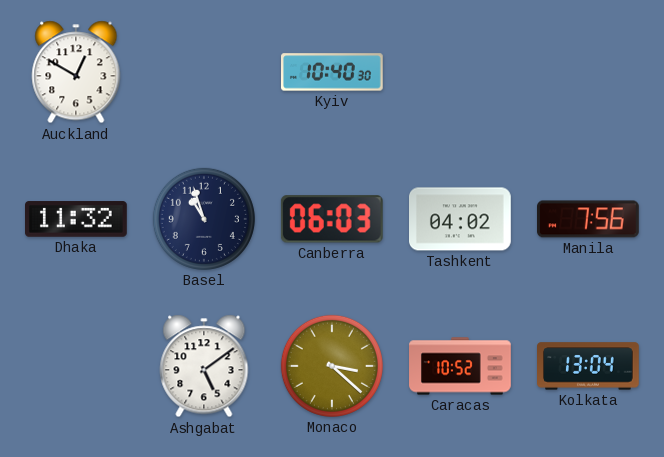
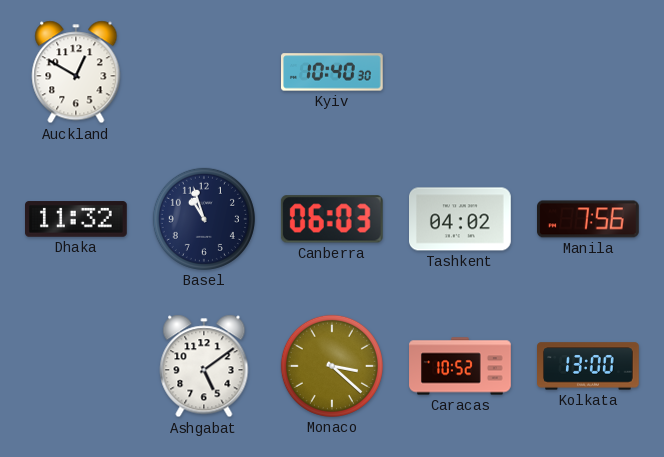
Kolkata: 13:04 -> 13:00
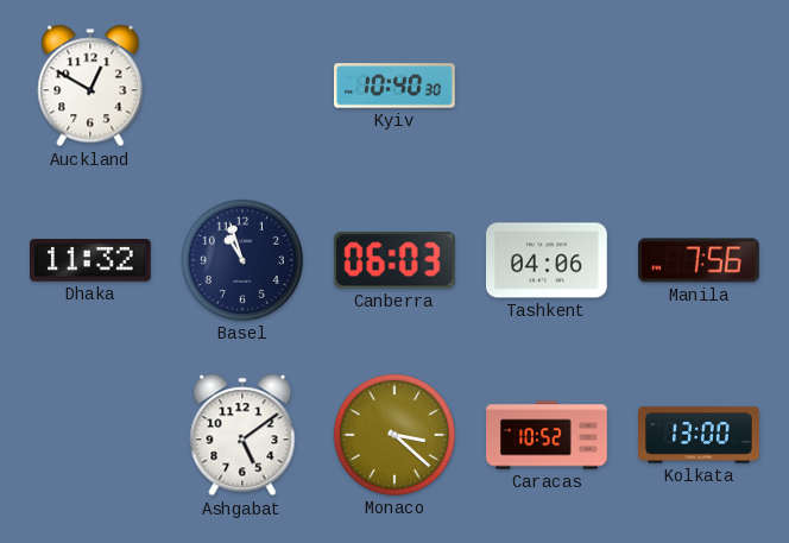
Tashkent: 04:02 -> 04:06
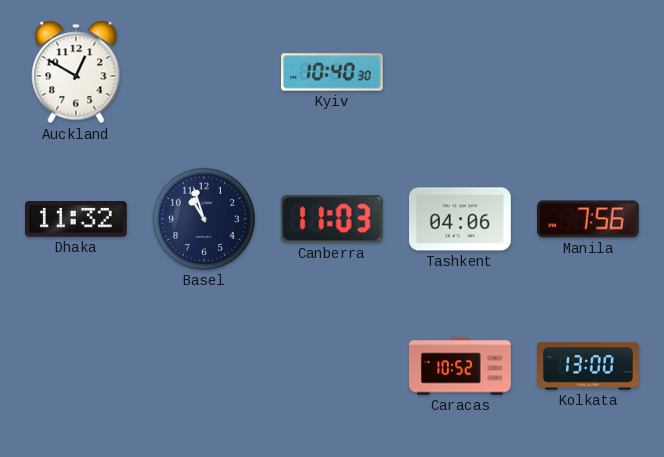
Canberra: 06:03 -> 11:03
Ashgabat: 5:09 -> none
Monaco: 3:22 -> none
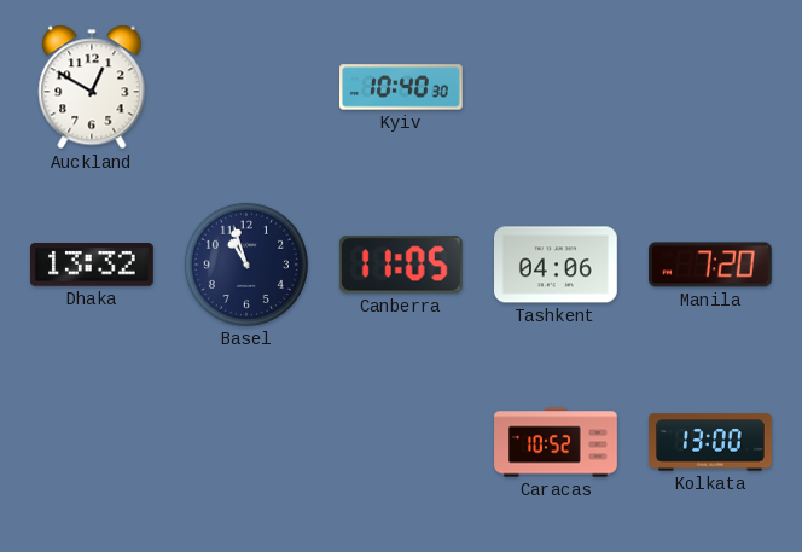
Dhaka: 11:32 -> 13:32
Canberra: 11:03 -> 11:05
Manila: 7:56 -> 7:20
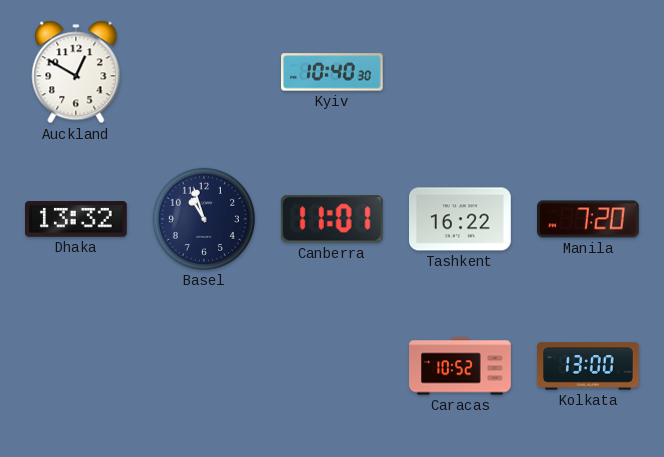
Canberra: 11:05 -> 11:01
Tashkent: 04:06 -> 16:22
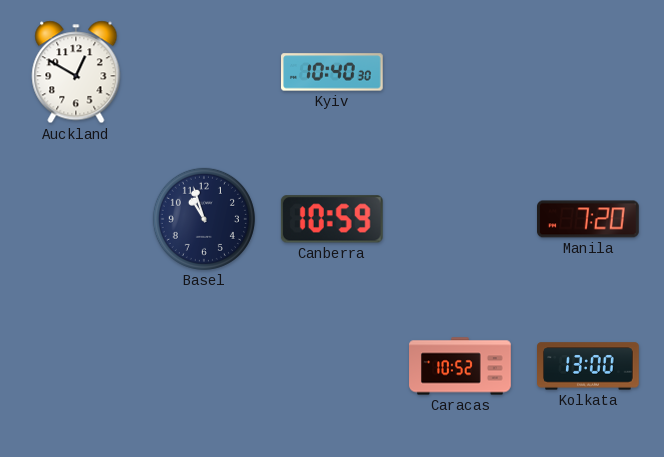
Dhaka: 13:32 -> none
Canberra: 11:01 -> 10:59
Tashkent: 16:22 -> none
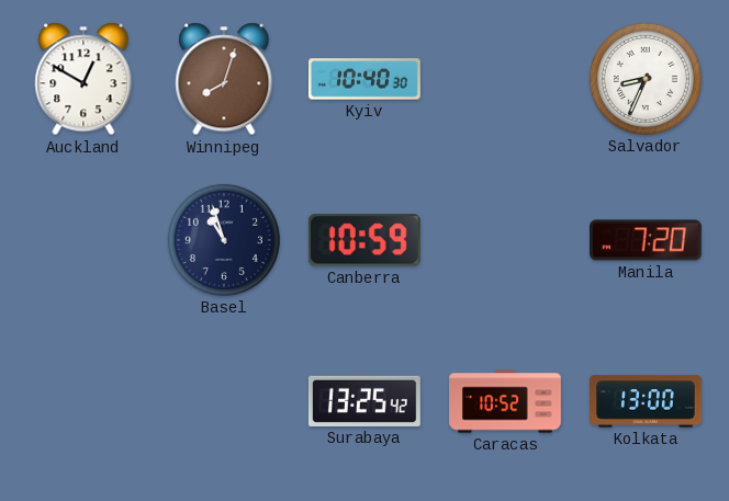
Winnipeg: none -> 8:03
Salvador: none -> 8:34
Surabaya: none -> 13:25
